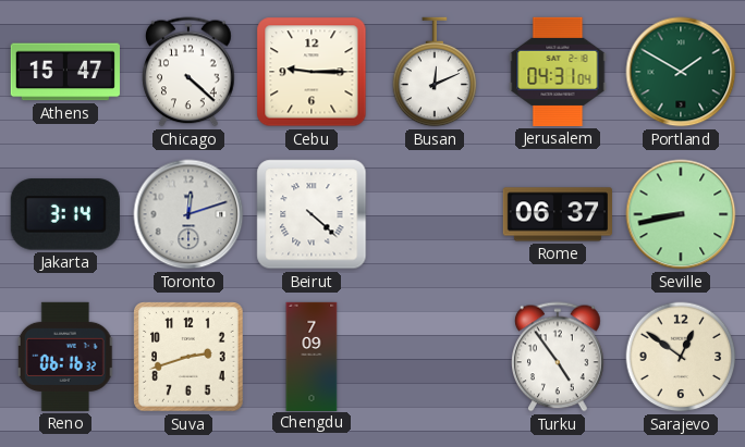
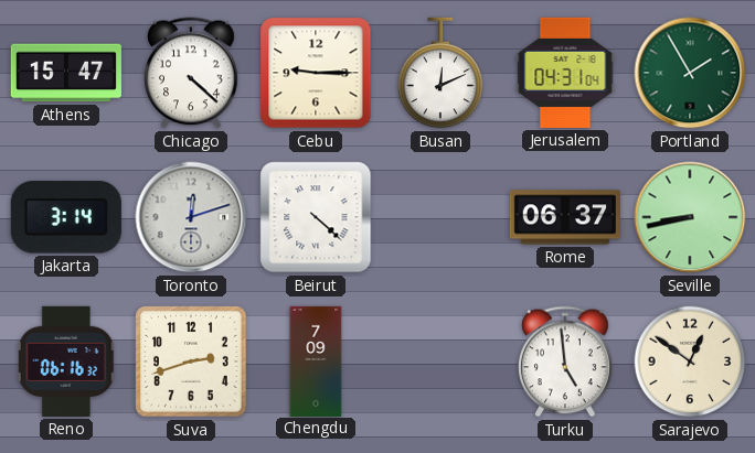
Portland: 1:50 -> 1:55
Turku: 4:54 -> 4:59
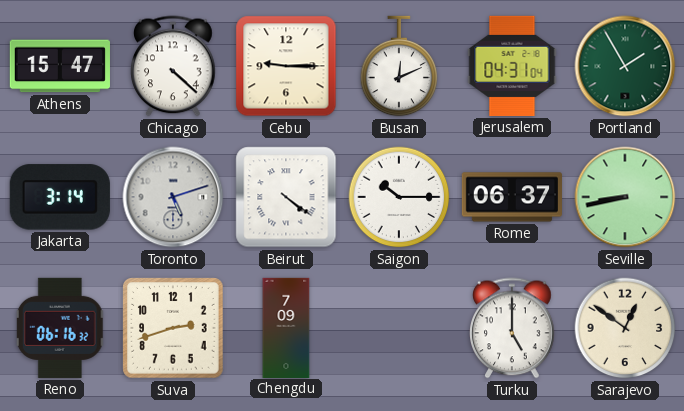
Toronto: 12:12 -> 5:12
Beirut: 4:22 -> 4:21
Saigon: none -> 10:15
Turku: 4:59 -> 5:00
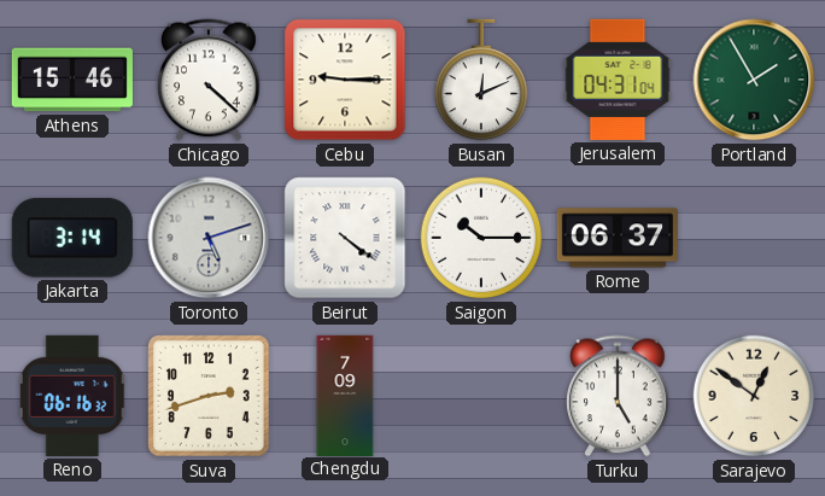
Athens: 15:47 -> 15:46
Seville: 8:43 -> none
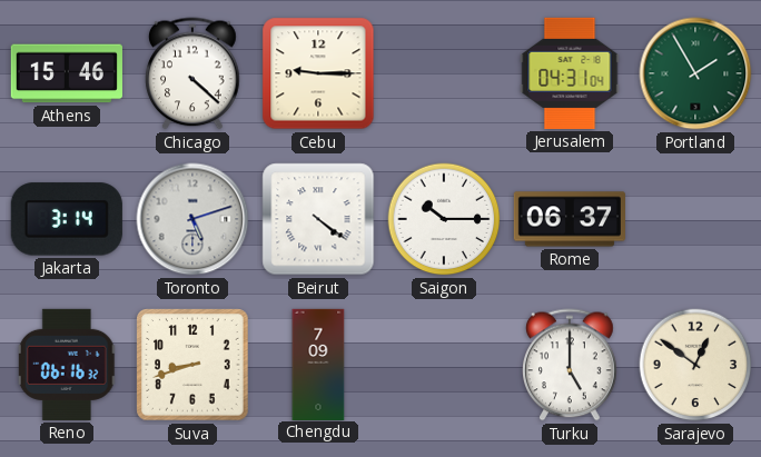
Busan: 12:11 -> none
Suva: 2:42 -> 8:42
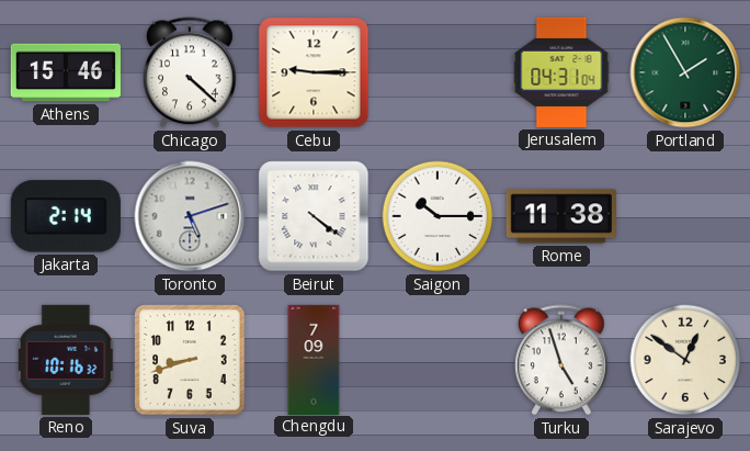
Jakarta: 3:14 -> 2:14
Rome: 06:37 -> 11:38
Reno: 06:16 -> 10:16
Turku: 5:00 -> 4:57
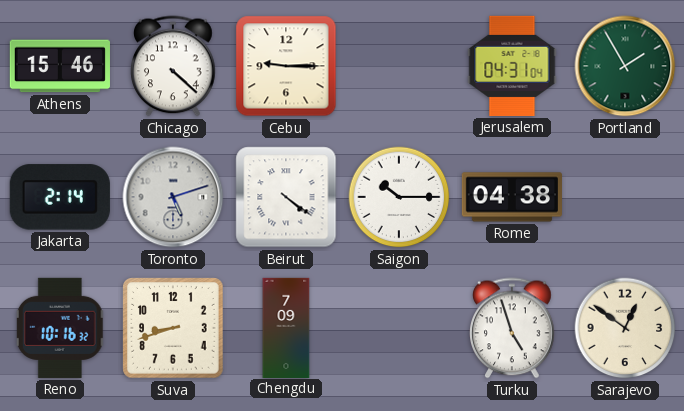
Rome: 11:38 -> 04:38
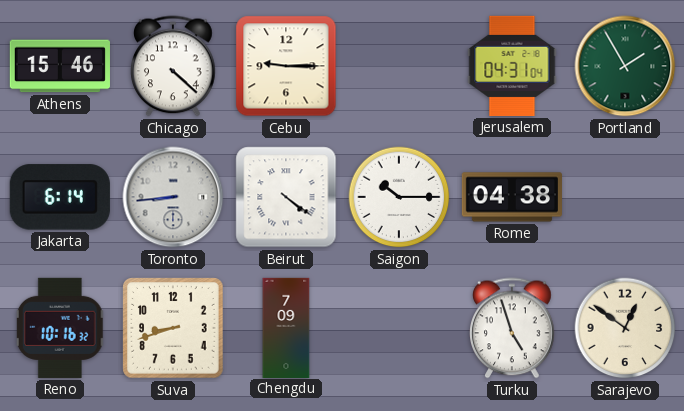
Jakarta: 2:14 -> 6:14
Toronto: 5:12 -> 8:44
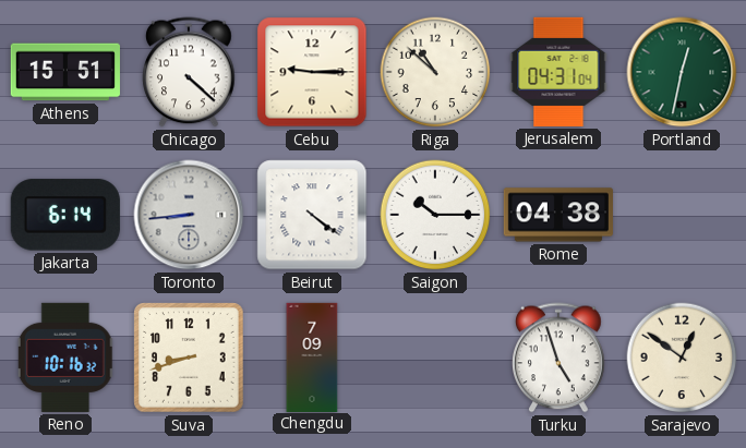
Athens: 15:46 -> 15:51
Riga: none -> 10:52
Portland: 1:55 -> 12:32
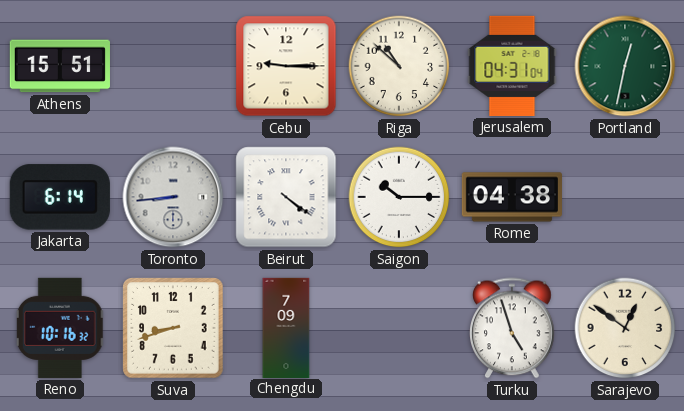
Chicago: 4:22 -> none
